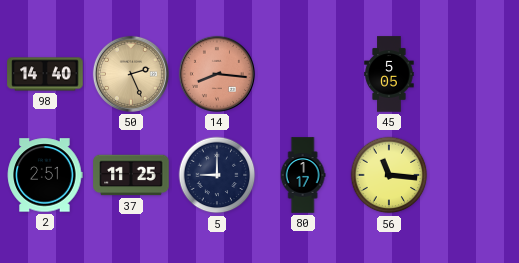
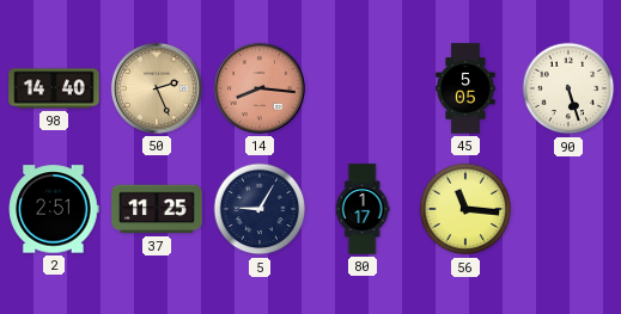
90: none -> 5:27
5: 9:00 -> 9:05
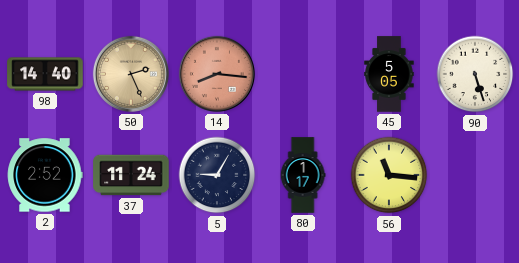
2: 2:51 -> 2:52
37: 11:25 -> 11:24
